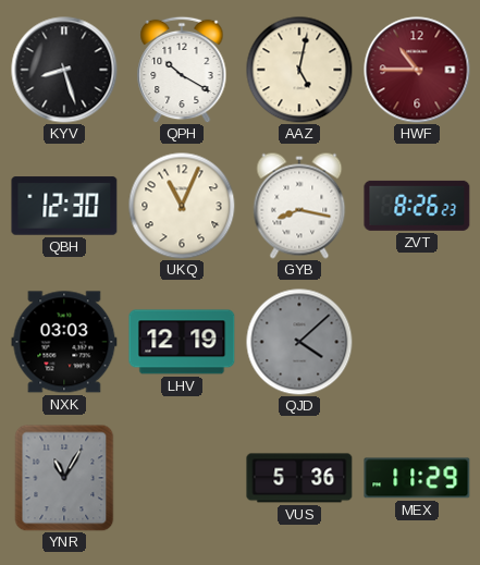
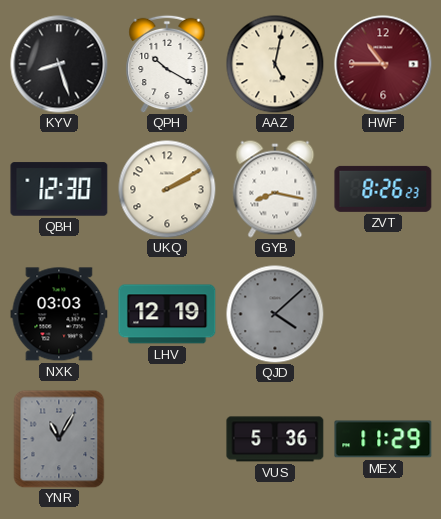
UKQ: 11:04 -> 2:10
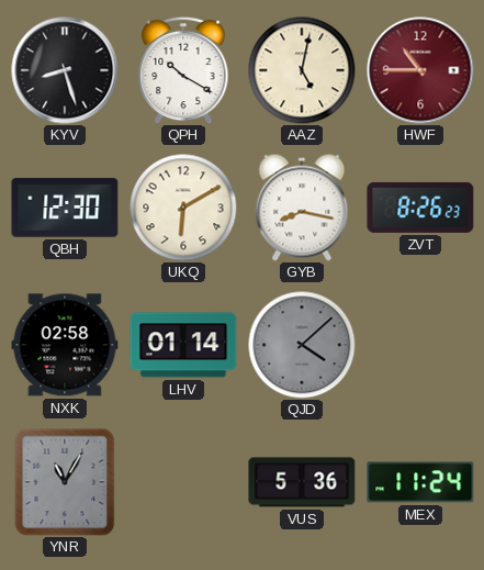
UKQ: 2:10 -> 6:10
NXK: 03:03 -> 02:58
LHV: 12:19 -> 01:14
MEX: 11:29 -> 11:24
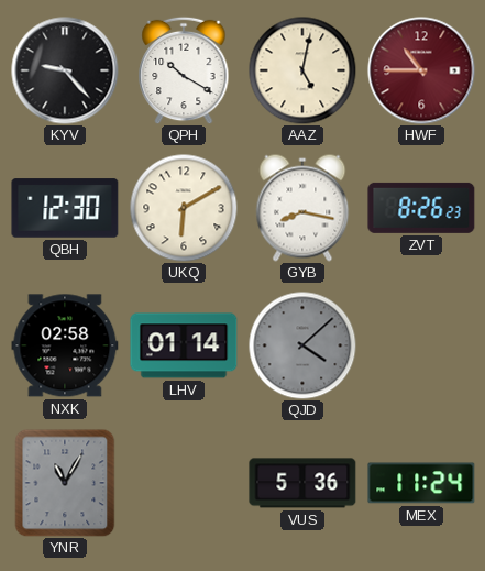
KYV: 8:27 -> 9:23
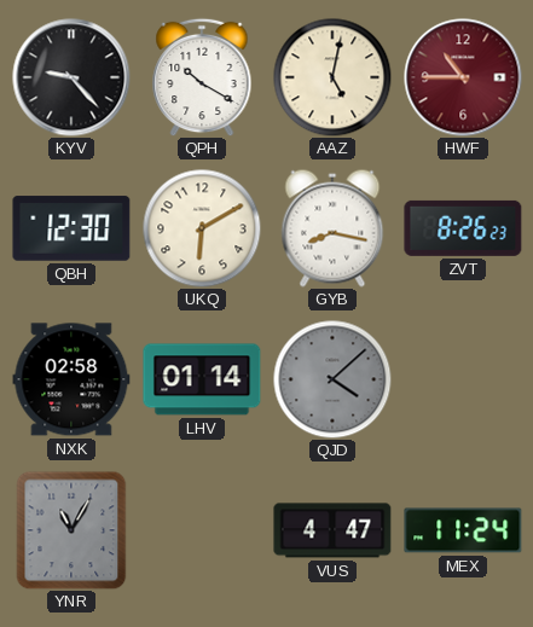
VUS: 5:36 -> 4:47
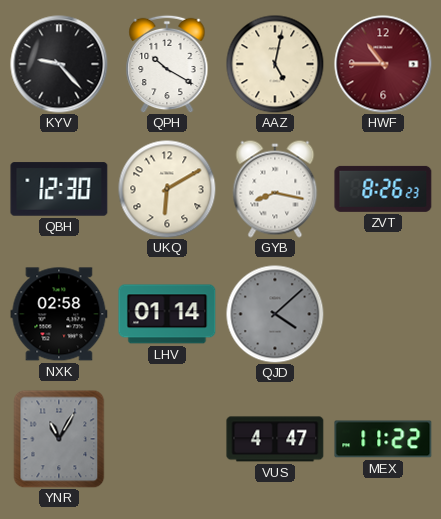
MEX: 11:24 -> 11:22
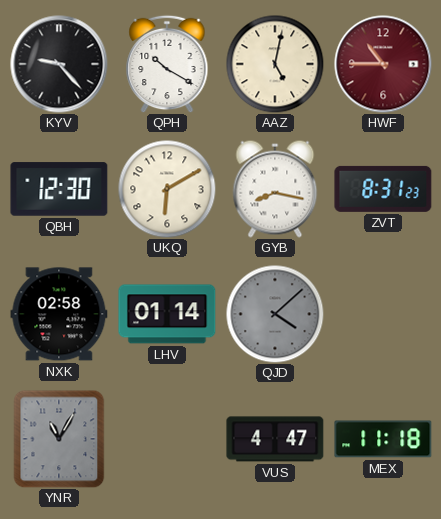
ZVT: 8:26 -> 8:31
MEX: 11:22 -> 11:18
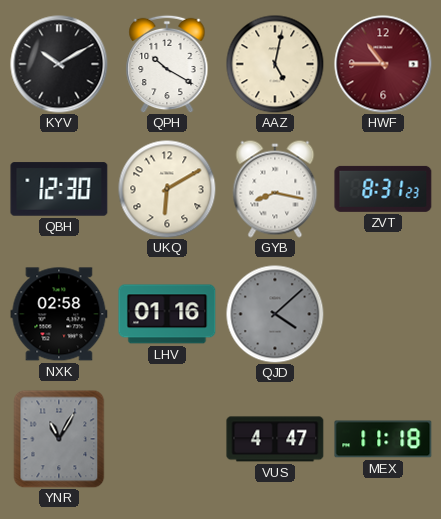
KYV: 9:23 -> 10:10
LHV: 01:14 -> 01:16
